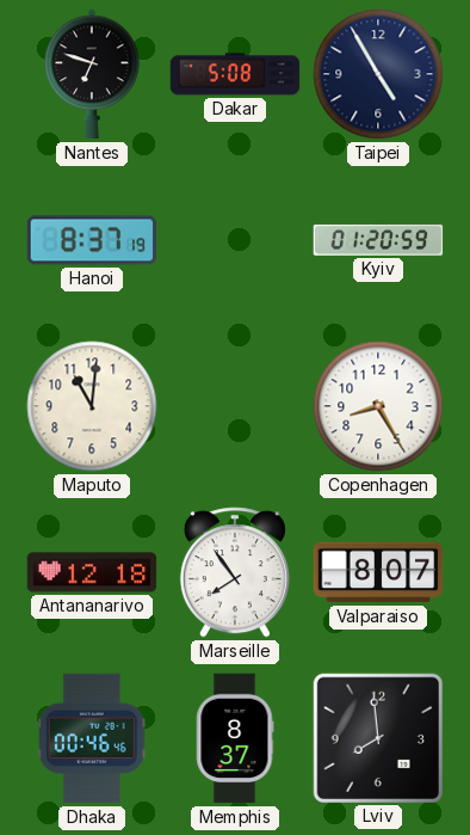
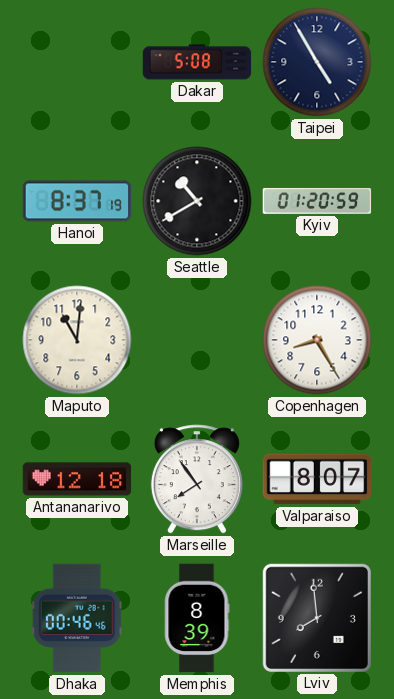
Nantes: 6:48 -> none
Seattle: none -> 10:40
Memphis: 8:37 -> 8:39
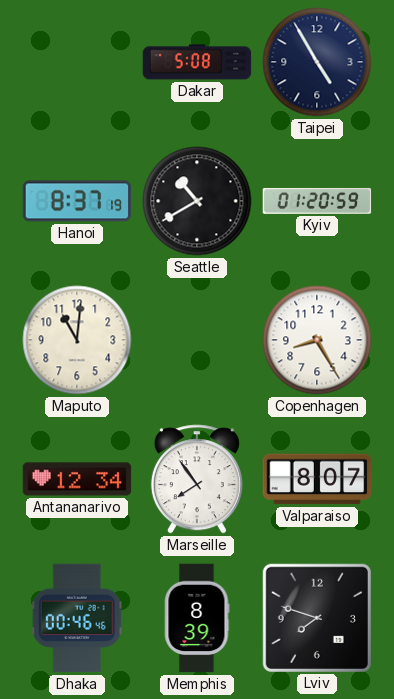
Antananarivo: 12:18 -> 12:34
Lviv: 7:59 -> 7:48
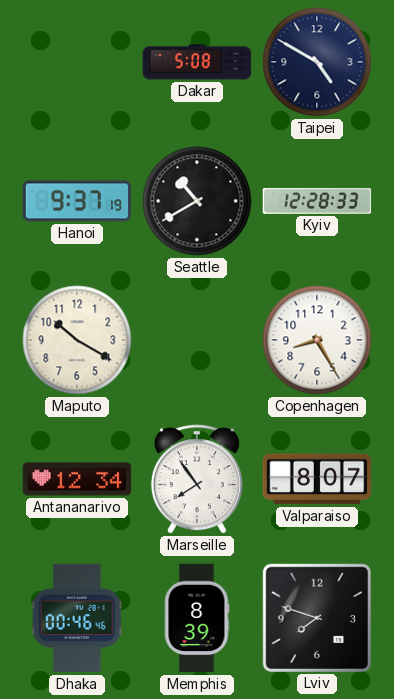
Taipei: 4:55 -> 4:50
Hanoi: 8:37 -> 9:37
Kyiv: 01:20 -> 12:28
Maputo: 11:01 -> 10:20
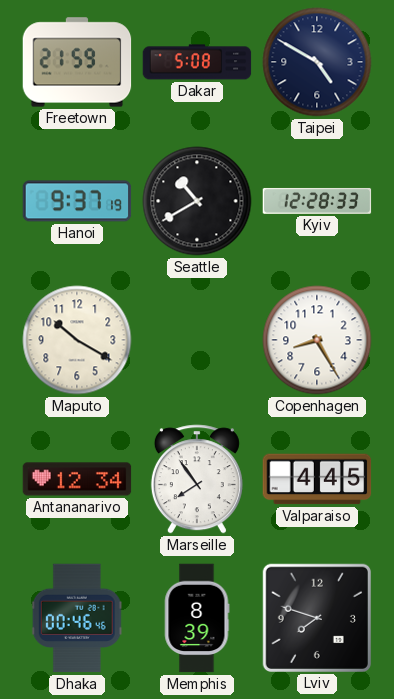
Freetown: none -> 21:59
Valparaiso: 8:07 -> 4:45
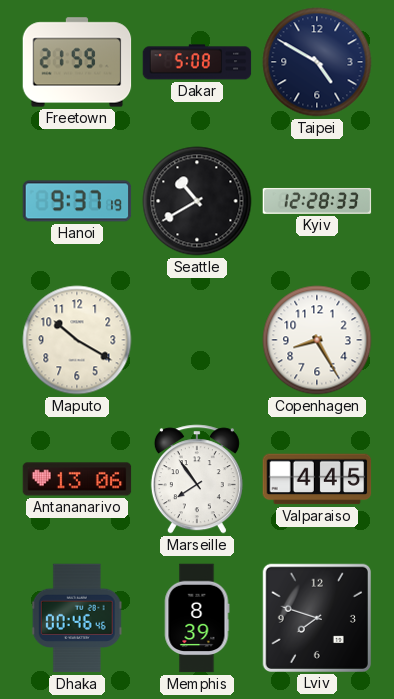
Antananarivo: 12:34 -> 13:06
